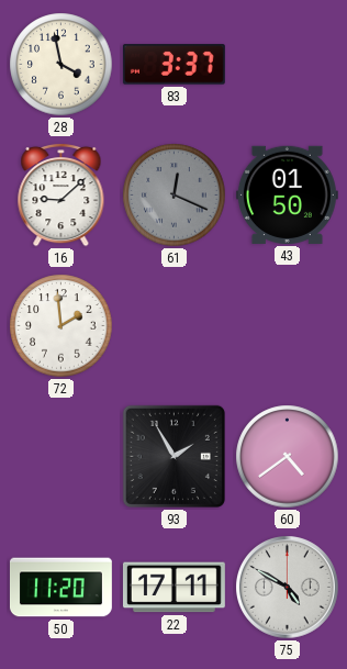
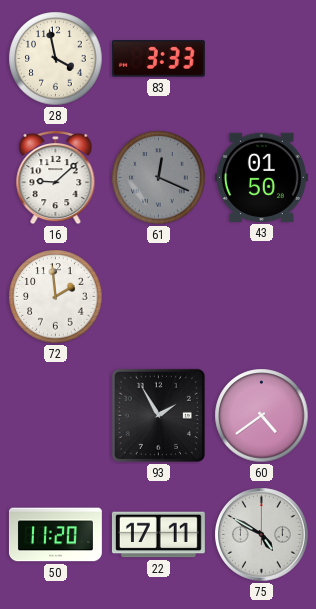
83: 3:37 -> 3:33
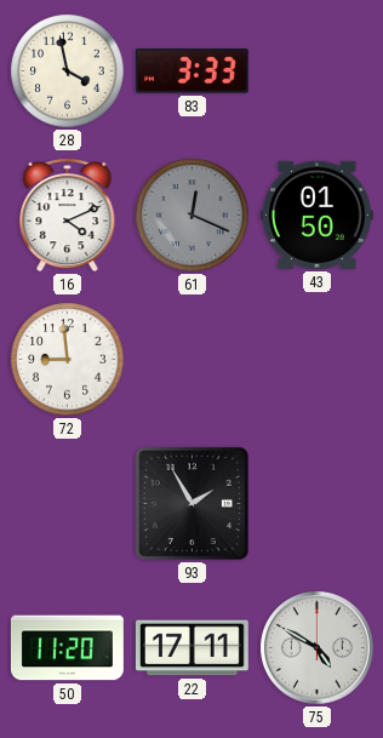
16: 9:08 -> 4:11
72: 1:59 -> 8:59
60: 4:39 -> none
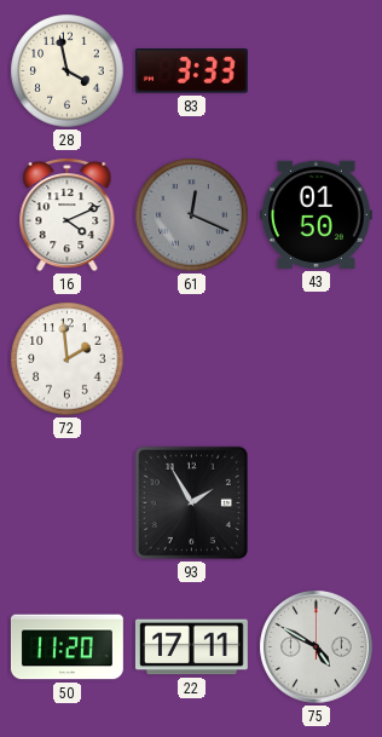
72: 8:59 -> 1:59
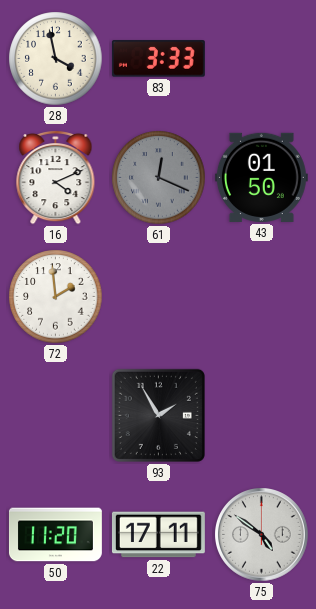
75: 4:50 -> 4:51
